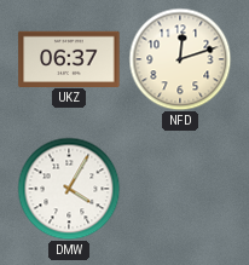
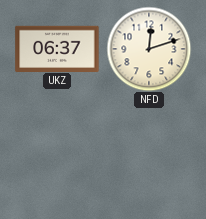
DMW: 4:05 -> none
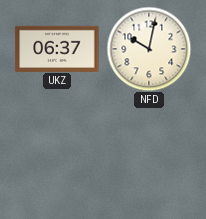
NFD: 12:12 -> 10:02
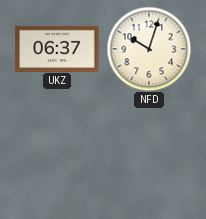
NFD: 10:02 -> 10:03
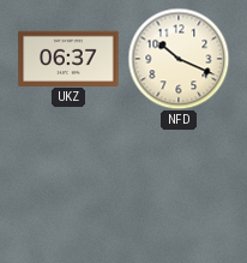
NFD: 10:03 -> 10:19
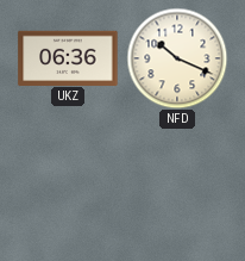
UKZ: 06:37 -> 06:36
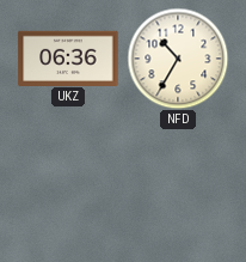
NFD: 10:19 -> 10:35
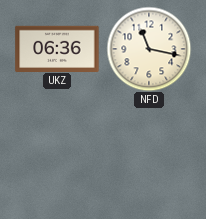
NFD: 10:35 -> 11:17
